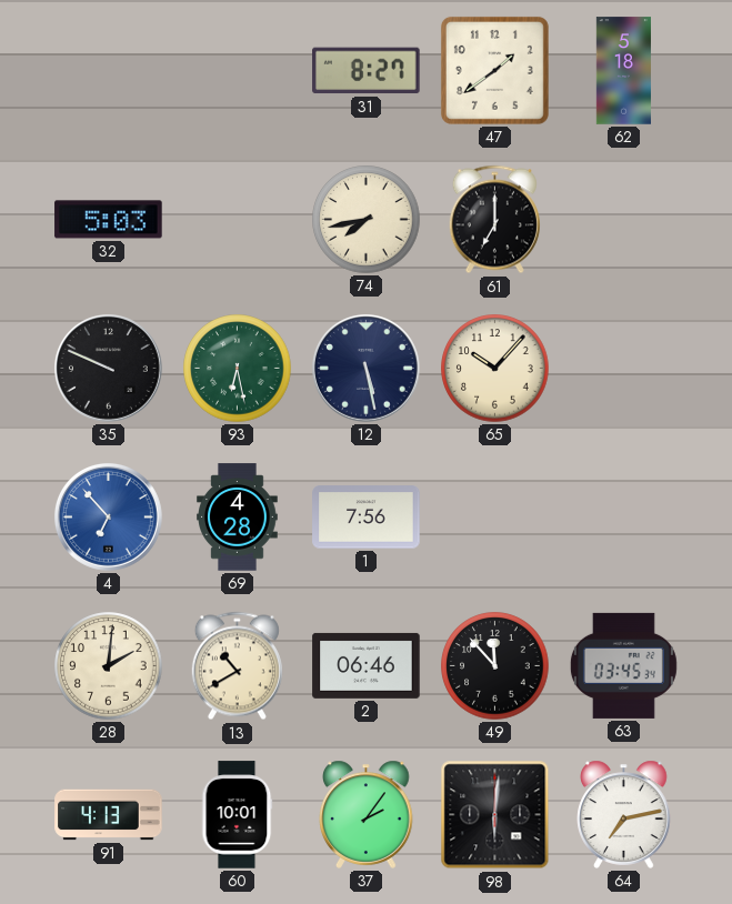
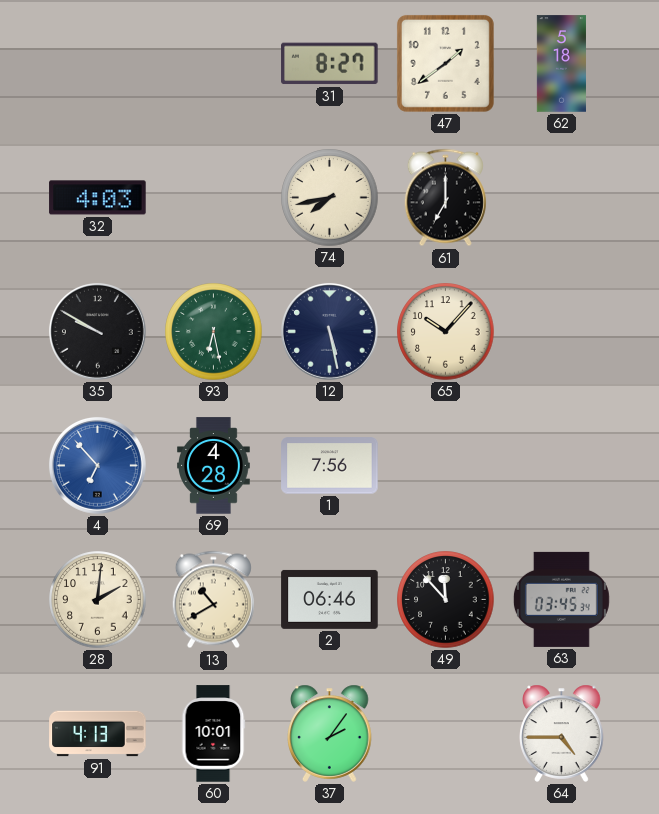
32: 5:03 -> 4:03
35: 9:49 -> 9:50
98: 6:01 -> none
64: 7:13 -> 4:45
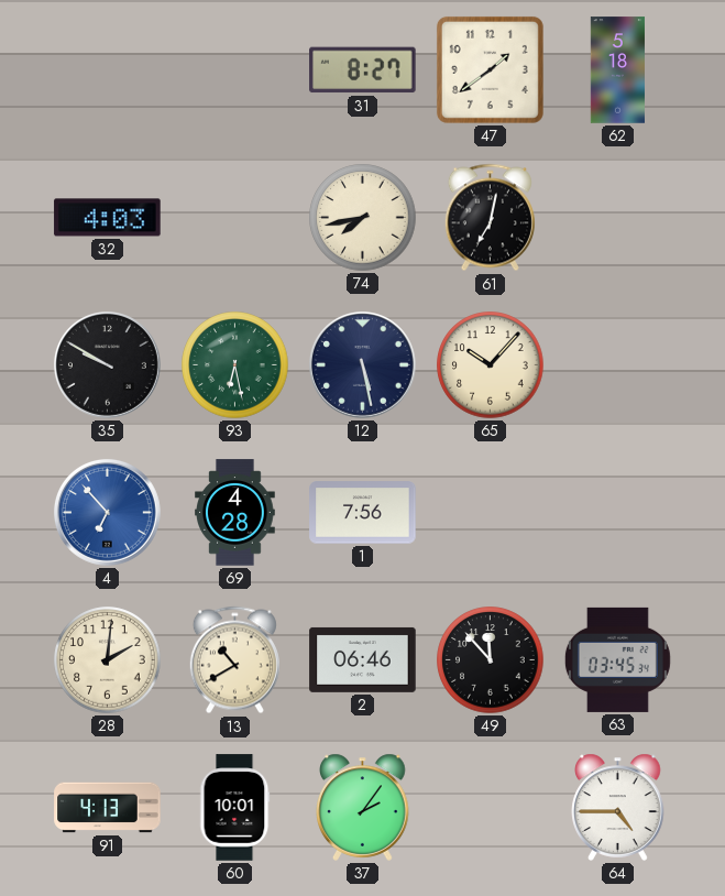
61: 7:00 -> 7:02
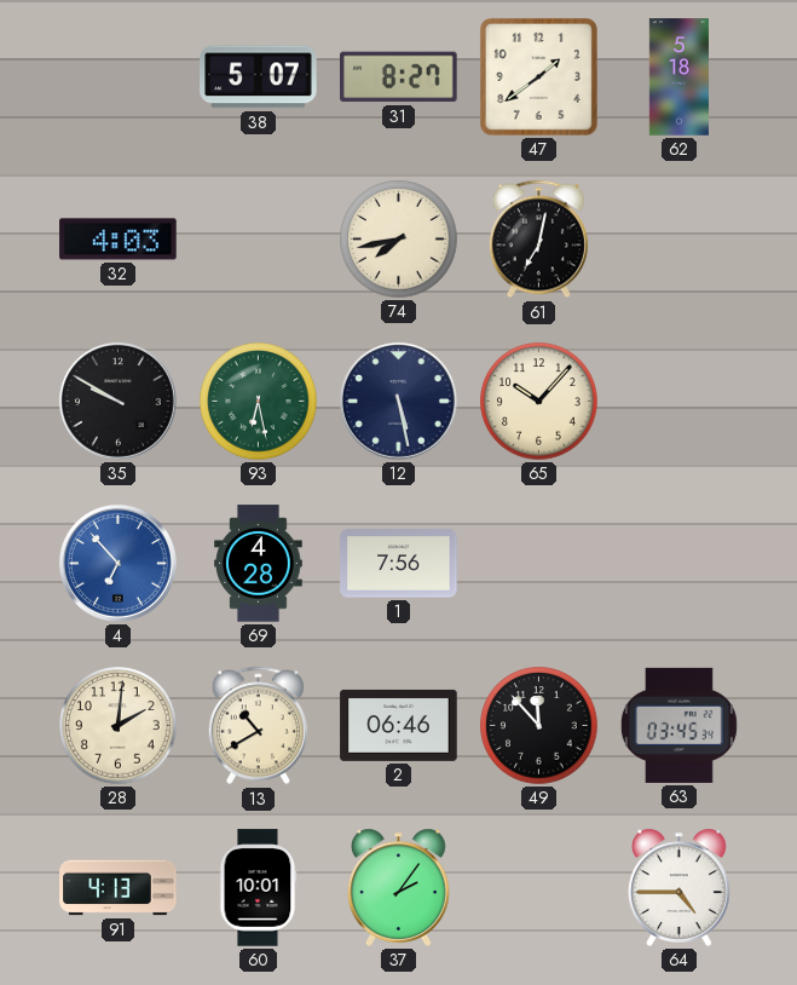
38: none -> 5:07
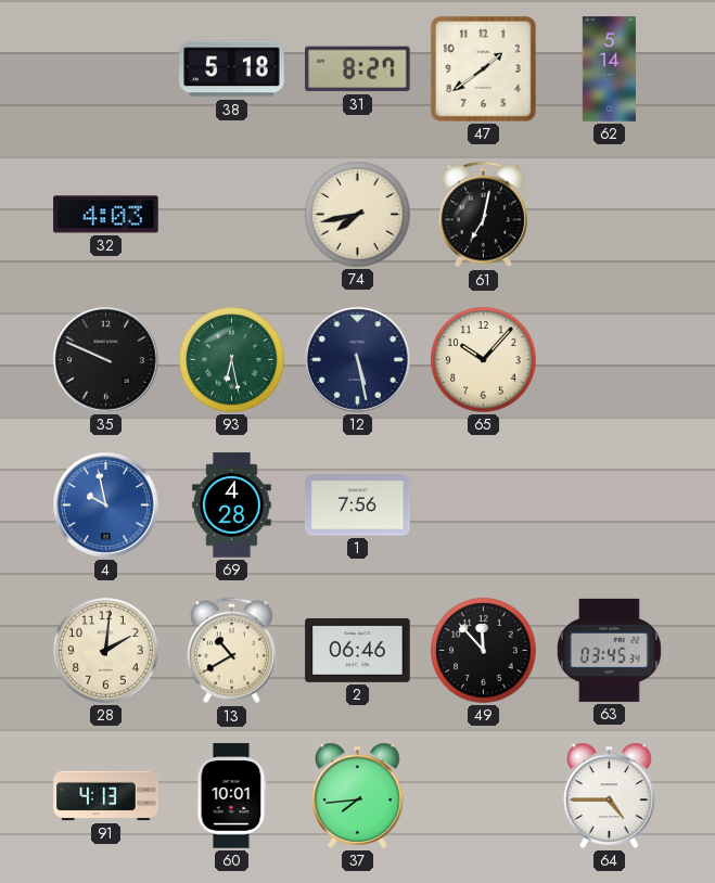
38: 5:07 -> 5:18
62: 5:18 -> 5:14
35: 9:50 -> 9:49
4: 6:53 -> 9:58
37: 2:06 -> 7:44
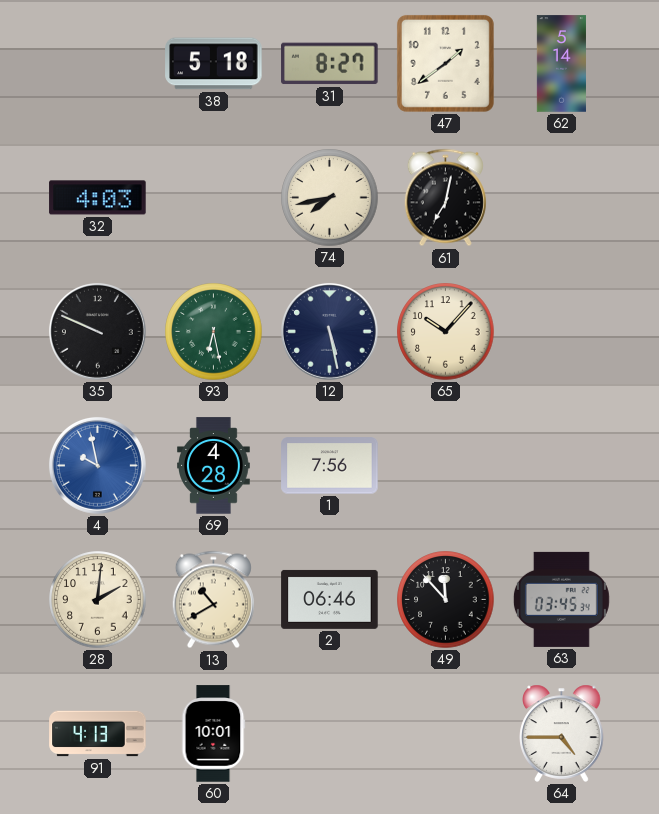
37: 7:44 -> none
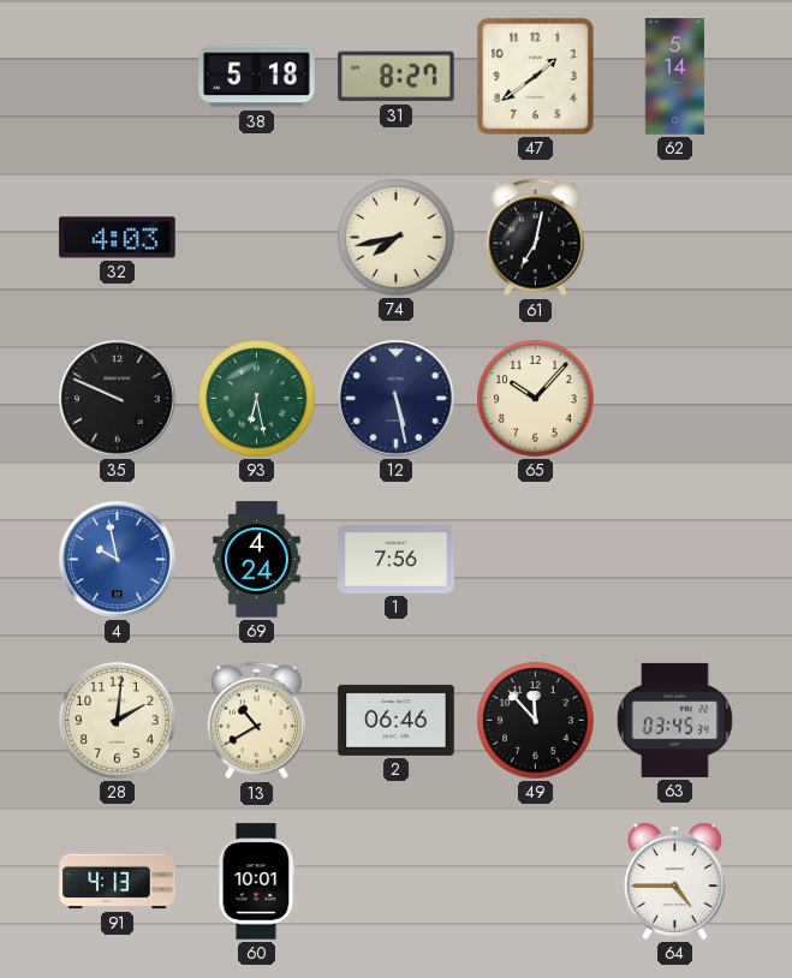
69: 4:28 -> 4:24
